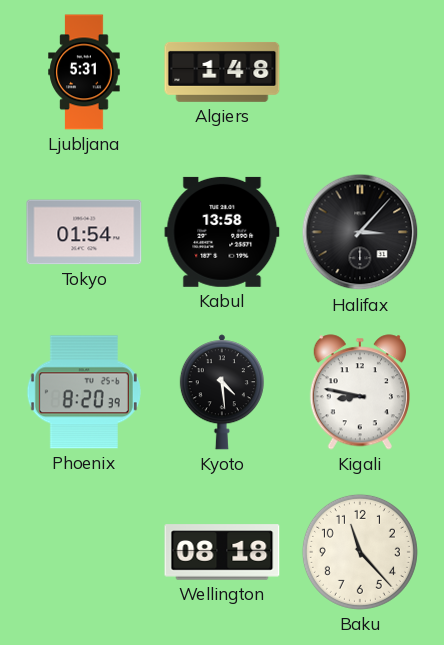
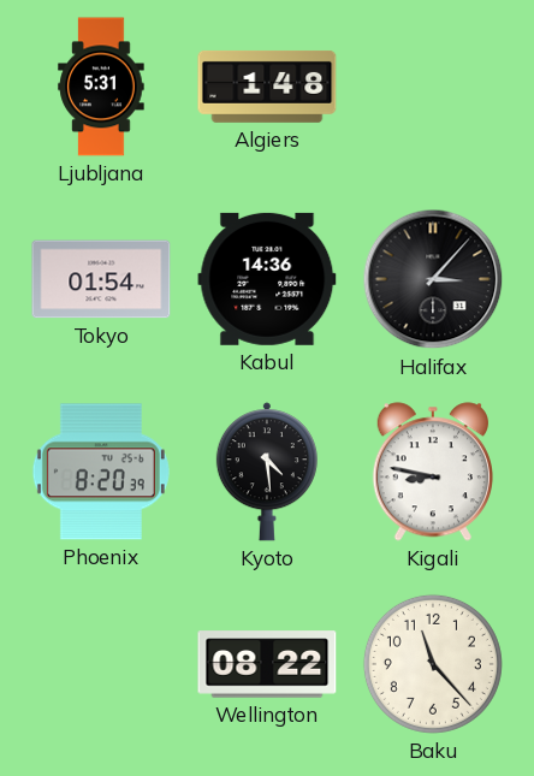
Kabul: 13:58 -> 14:36
Wellington: 08:18 -> 08:22
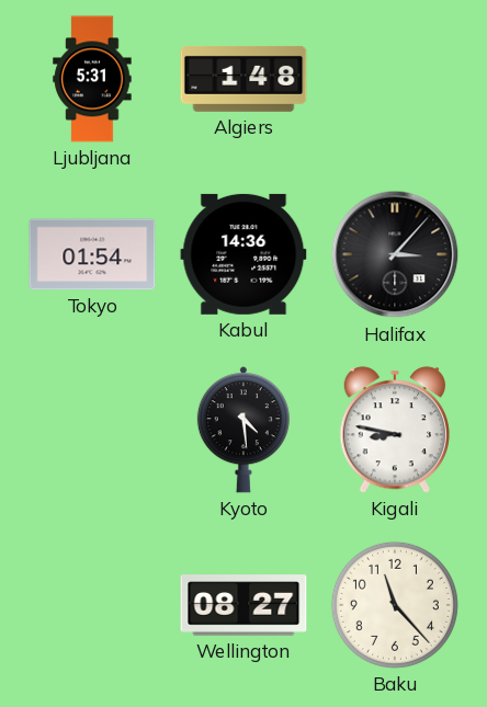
Phoenix: 8:20 -> none
Wellington: 08:22 -> 08:27
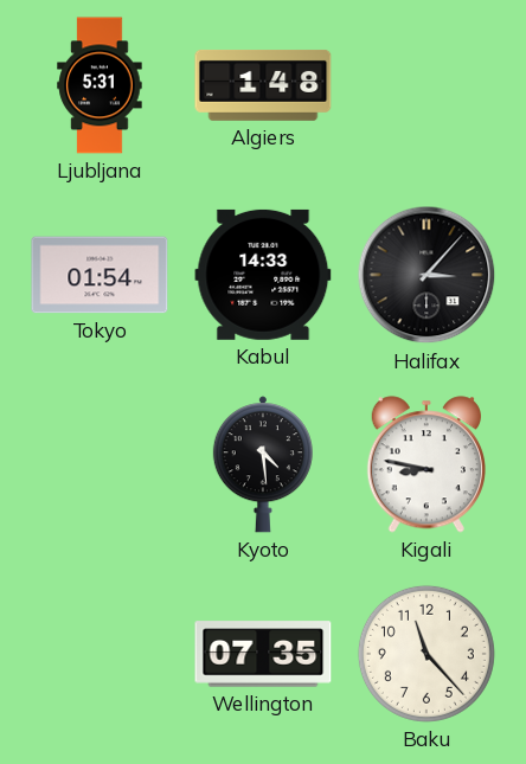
Kabul: 14:36 -> 14:33
Wellington: 08:27 -> 07:35
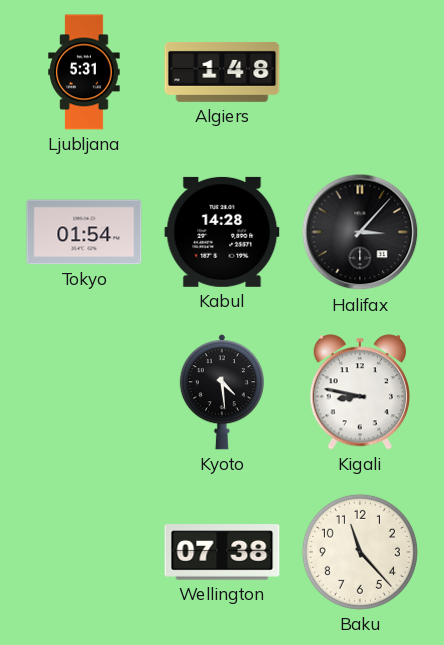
Kabul: 14:33 -> 14:28
Wellington: 07:35 -> 07:38
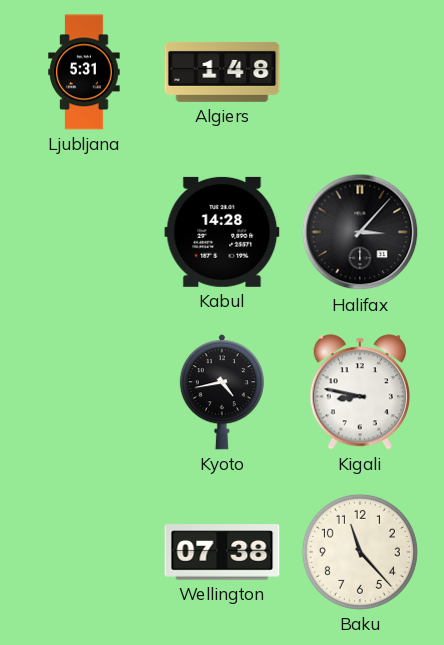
Tokyo: 01:54 -> none
Kyoto: 4:29 -> 4:43
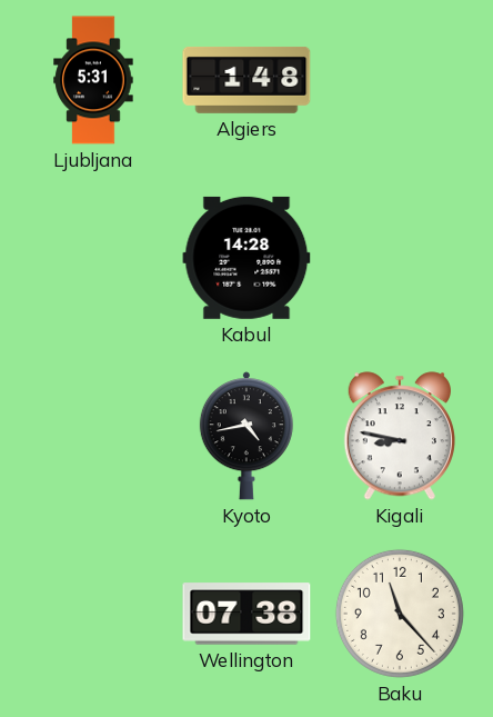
Halifax: 3:07 -> none
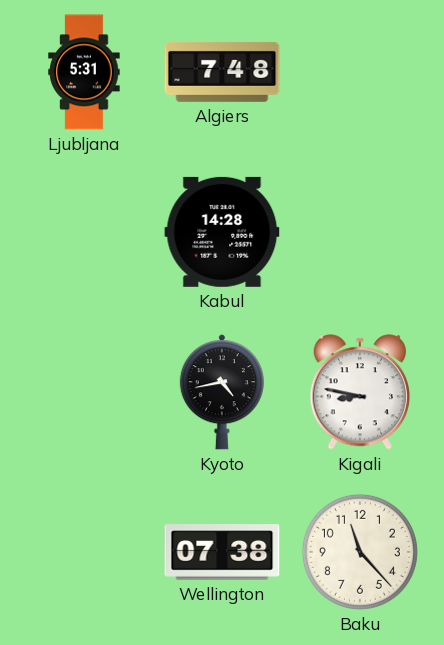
Algiers: 1:48 -> 7:48
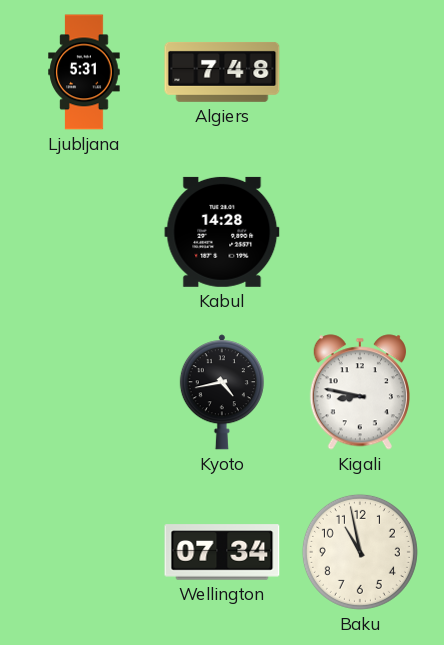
Wellington: 07:38 -> 07:34
Baku: 11:23 -> 10:58
